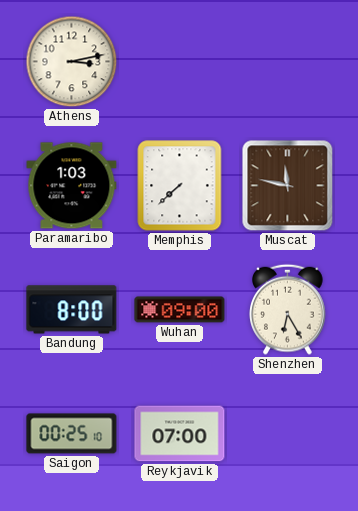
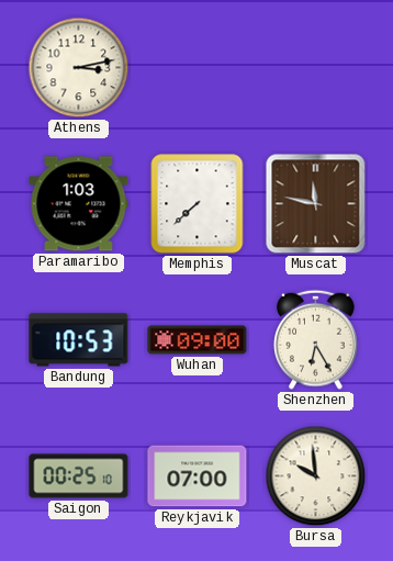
Bandung: 8:00 -> 10:53
Bursa: none -> 9:59
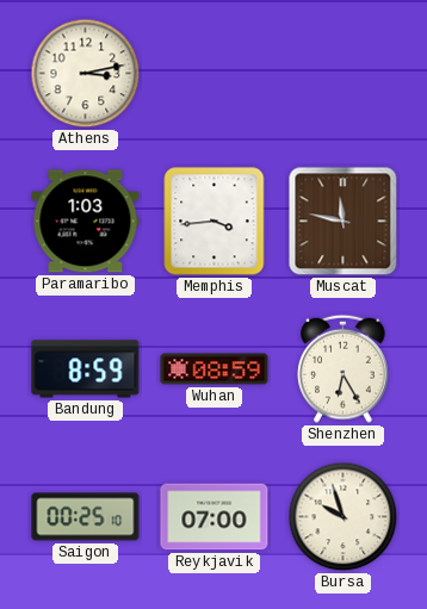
Memphis: 7:38 -> 3:44
Bandung: 10:53 -> 8:59
Wuhan: 09:00 -> 08:59
Bursa: 9:59 -> 9:57
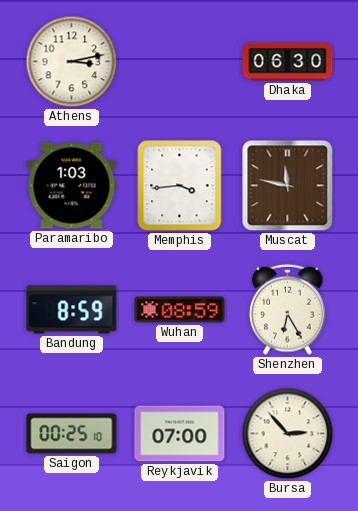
Dhaka: none -> 06:30
Bursa: 9:57 -> 2:53
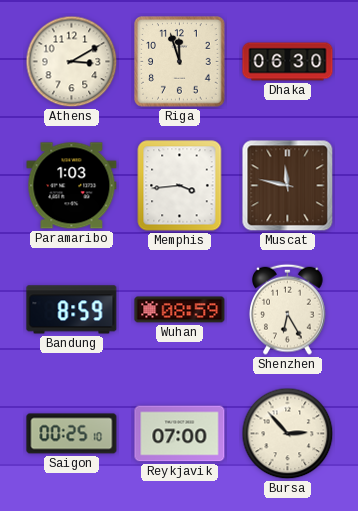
Athens: 3:13 -> 3:10
Riga: none -> 11:57
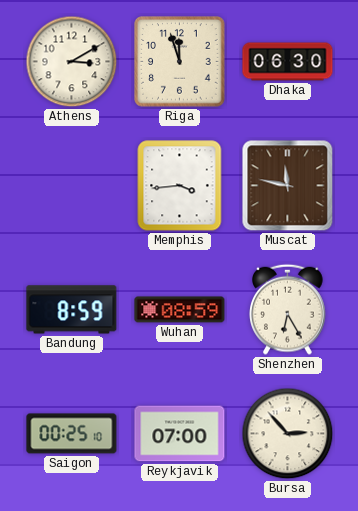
Paramaribo: 1:03 -> none
